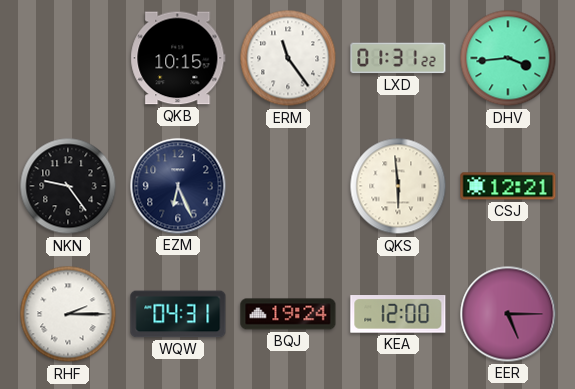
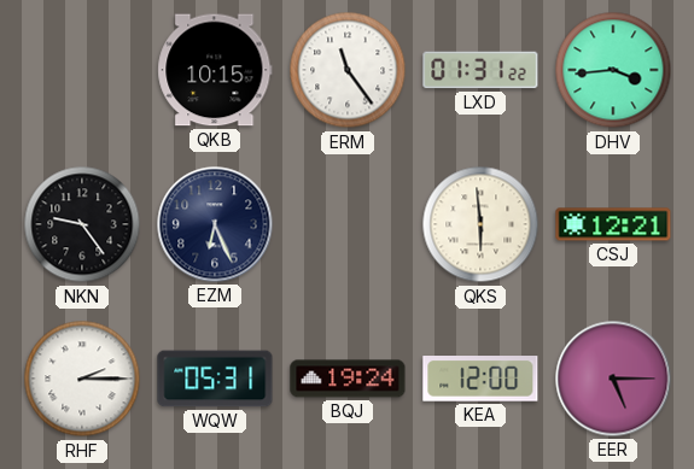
WQW: 04:31 -> 05:31
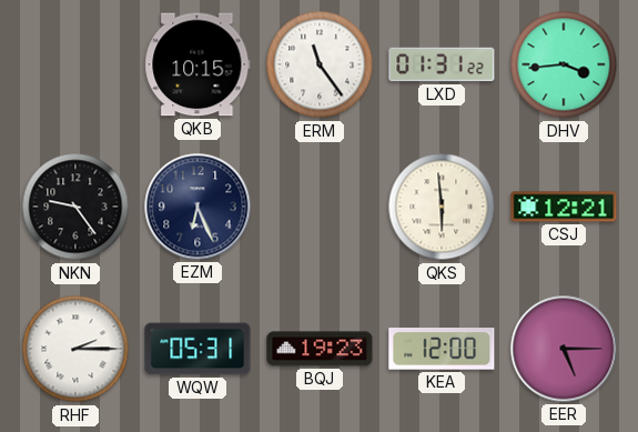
BQJ: 19:24 -> 19:23
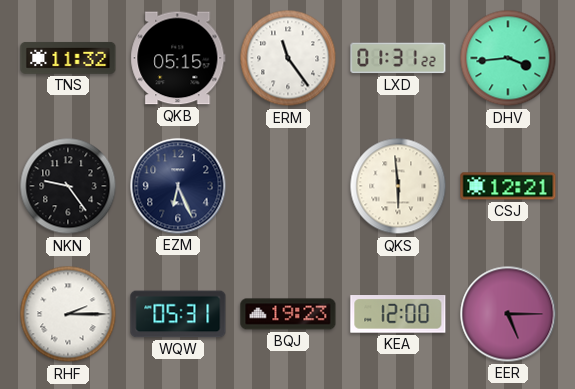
TNS: none -> 11:32
QKB: 10:15 -> 05:15
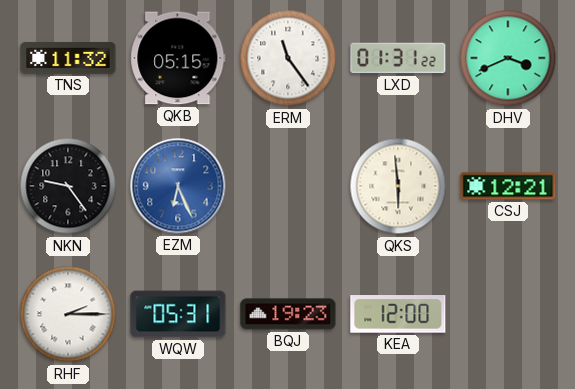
DHV: 3:44 -> 3:41
EZM dial: navy -> blue
EER: 5:15 -> none
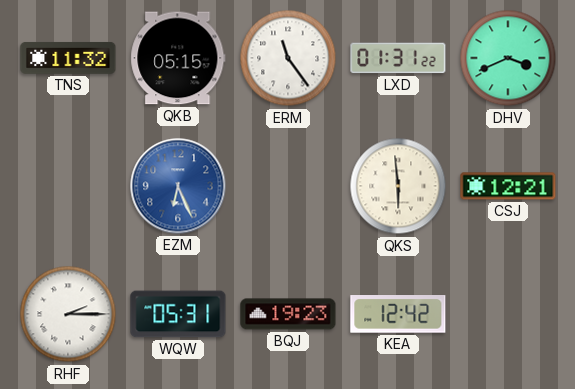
NKN: 9:24 -> none
KEA: 12:00 -> 12:42
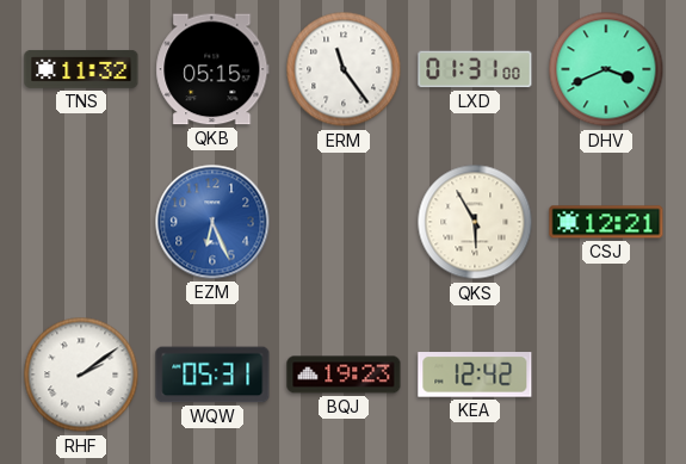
LXD: 01:31:22 -> 01:31:00
QKS: 5:59 -> 5:55
RHF: 2:15 -> 2:09
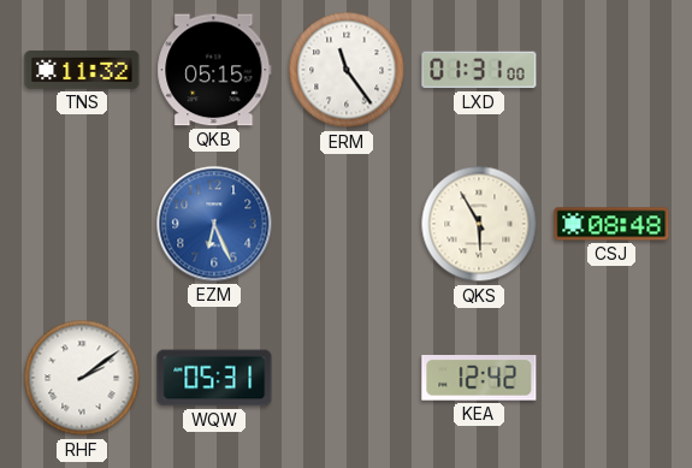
DHV: 3:41 -> none
CSJ: 12:21 -> 08:48
BQJ: 19:23 -> none
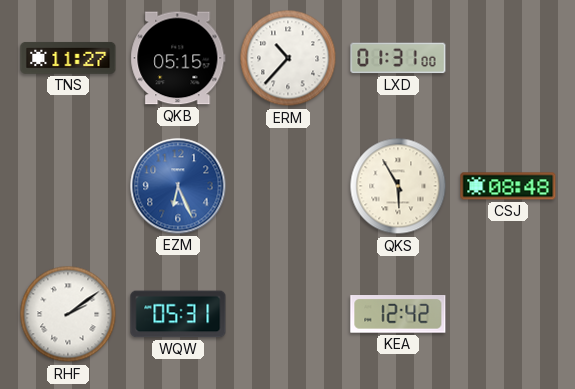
TNS: 11:32 -> 11:27
ERM: 11:24 -> 10:37
